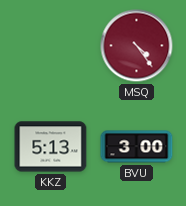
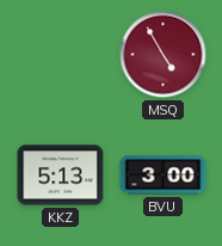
MSQ: 4:24 -> 4:55
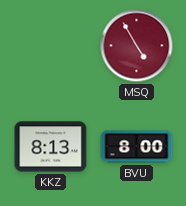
KKZ: 5:13 -> 8:13
BVU: 3:00 -> 8:00
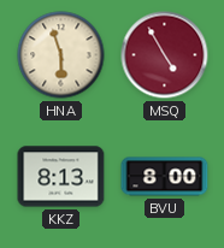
HNA: none -> 5:57
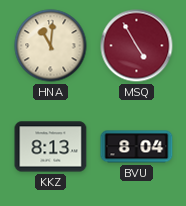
HNA: 5:57 -> 11:01
BVU: 8:00 -> 8:04
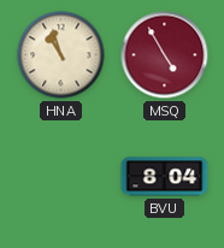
HNA: 11:01 -> 10:57
KKZ: 8:13 -> none
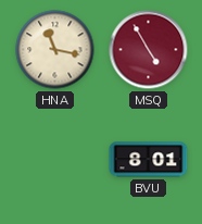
HNA: 10:57 -> 11:17
BVU: 8:04 -> 8:01
